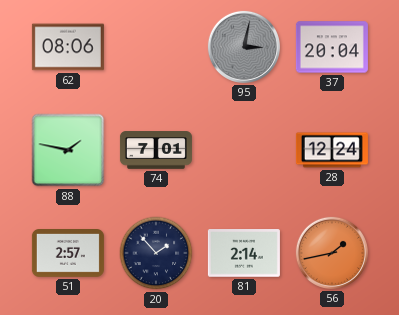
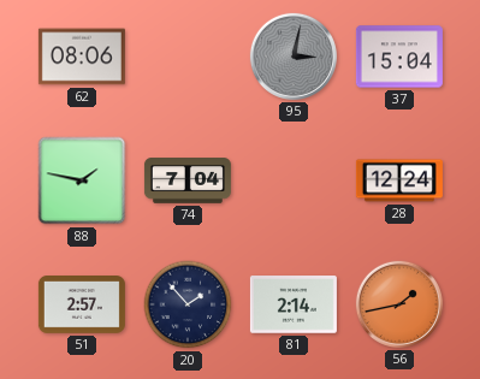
37: 20:04 -> 15:04
74: 7:01 -> 7:04
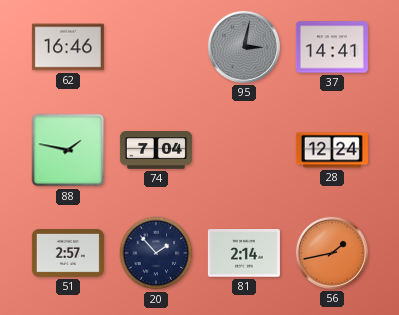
62: 08:06 -> 16:46
37: 15:04 -> 14:41
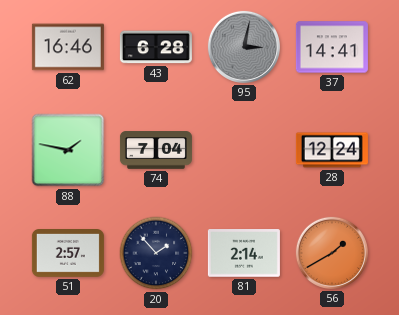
43: none -> 6:28
56: 1:43 -> 1:40
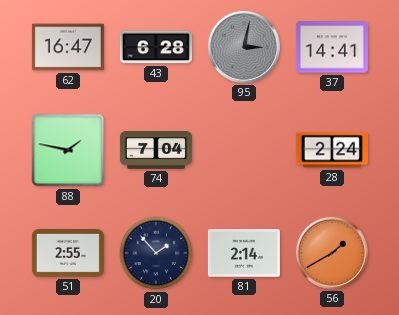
62: 16:46 -> 16:47
28: 12:24 -> 2:24
51: 2:57 -> 2:55
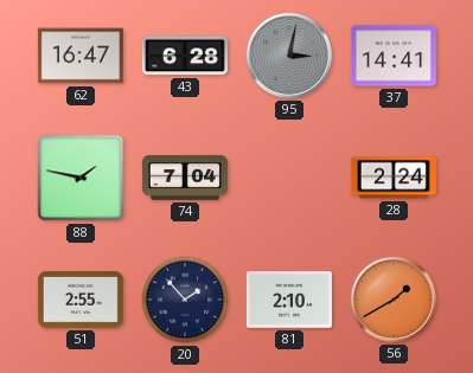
81: 2:14 -> 2:10
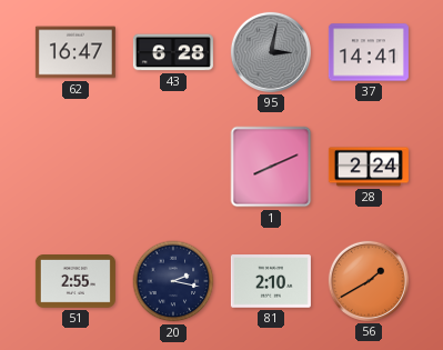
88: 1:47 -> none
74: 7:04 -> none
1: none -> 8:11
20: 1:53 -> 2:17
